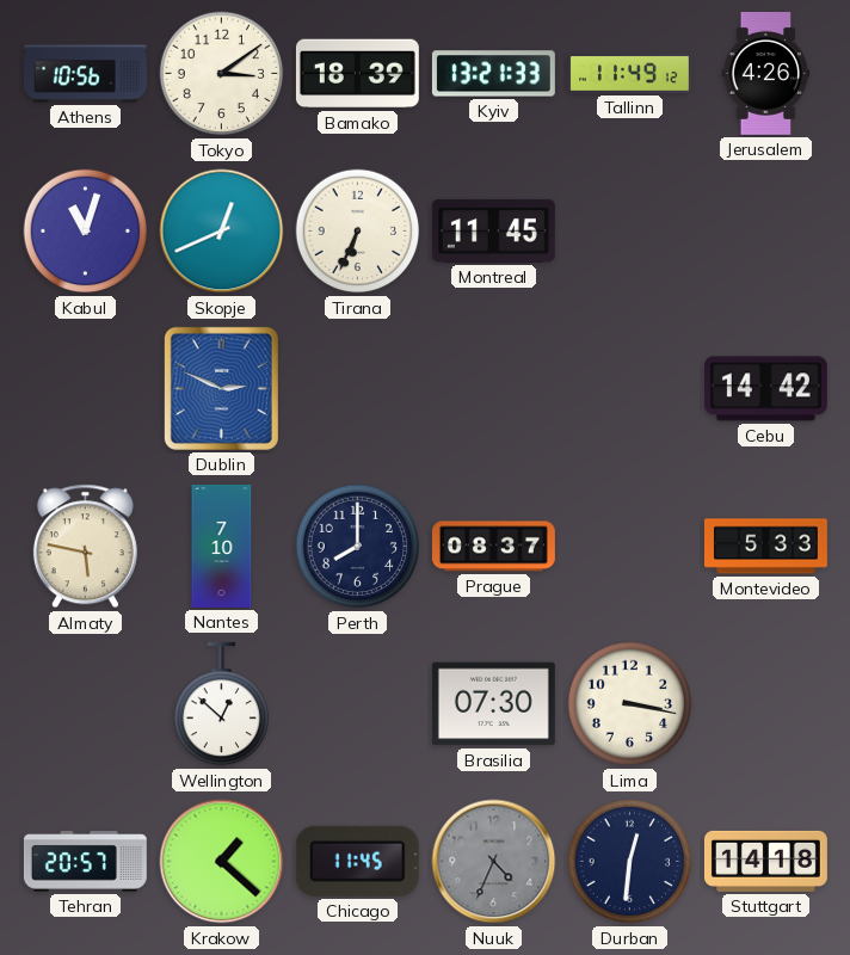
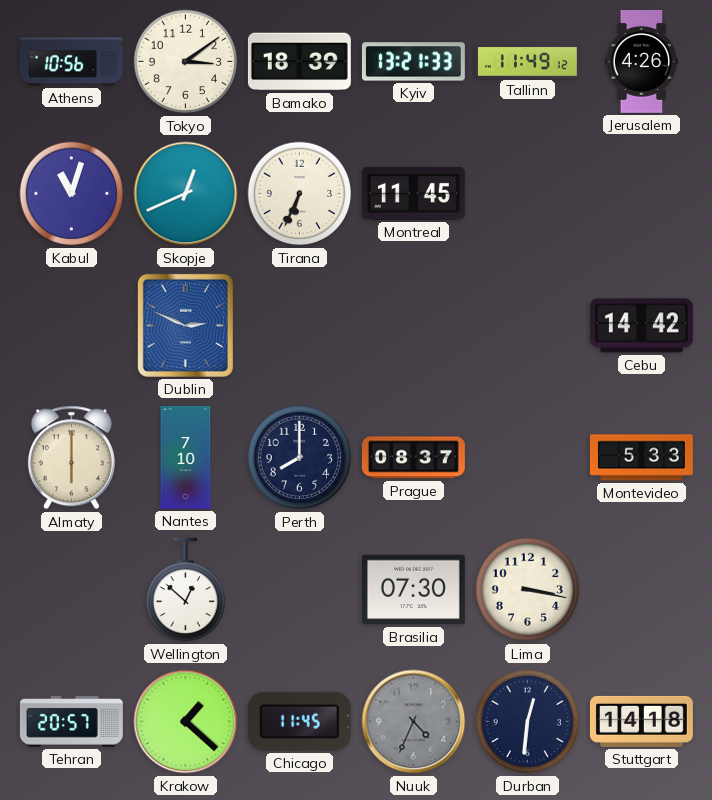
Almaty: 5:47 -> 6:00
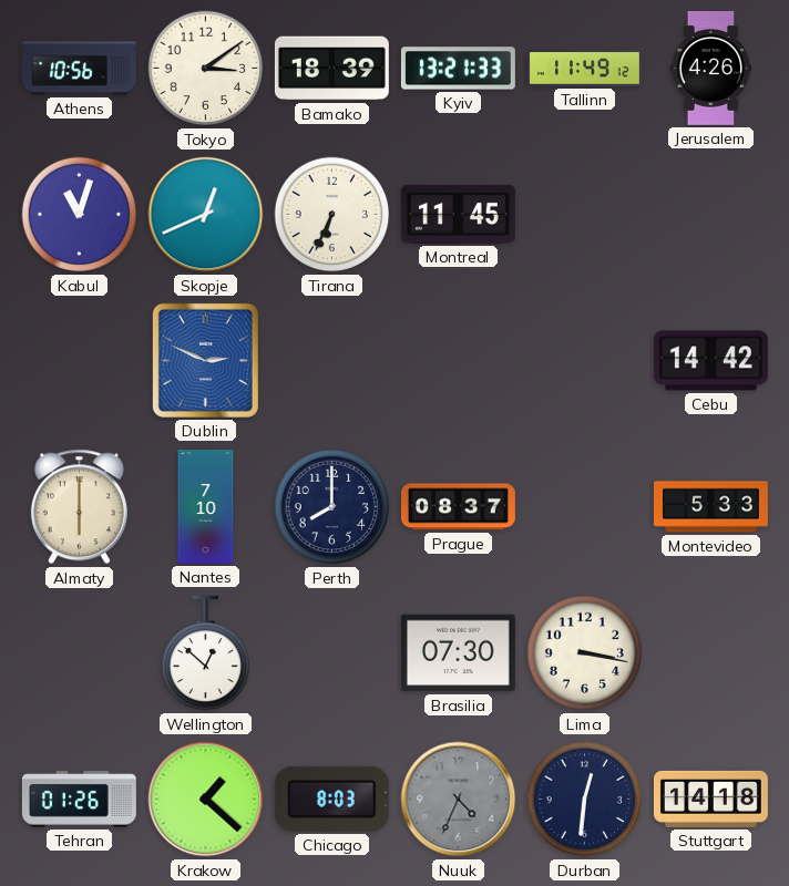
Tehran: 20:57 -> 01:26
Chicago: 11:45 -> 8:03
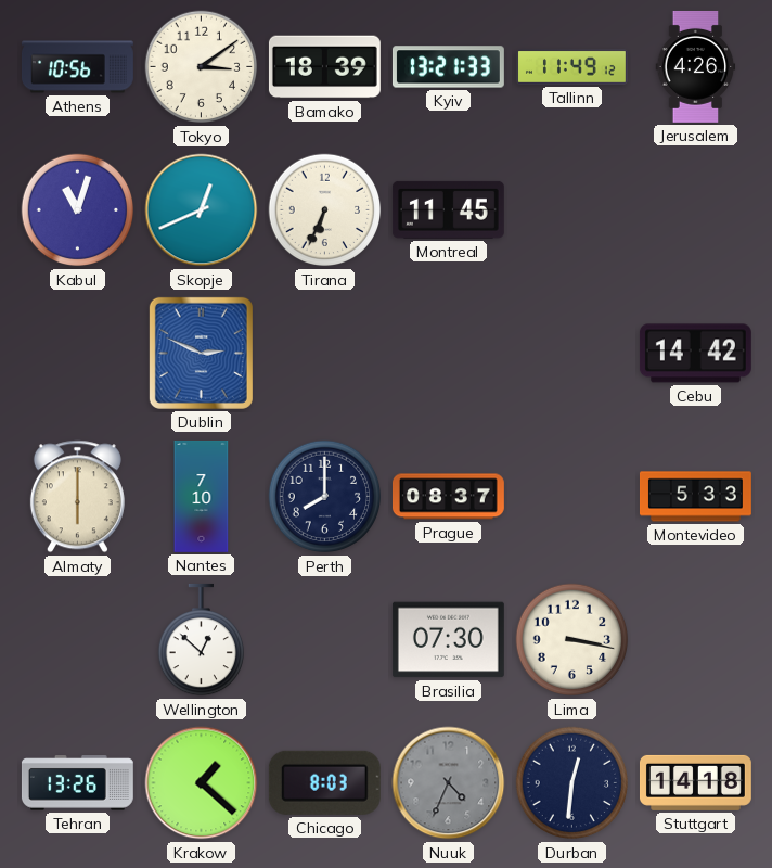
Tehran: 01:26 -> 13:26
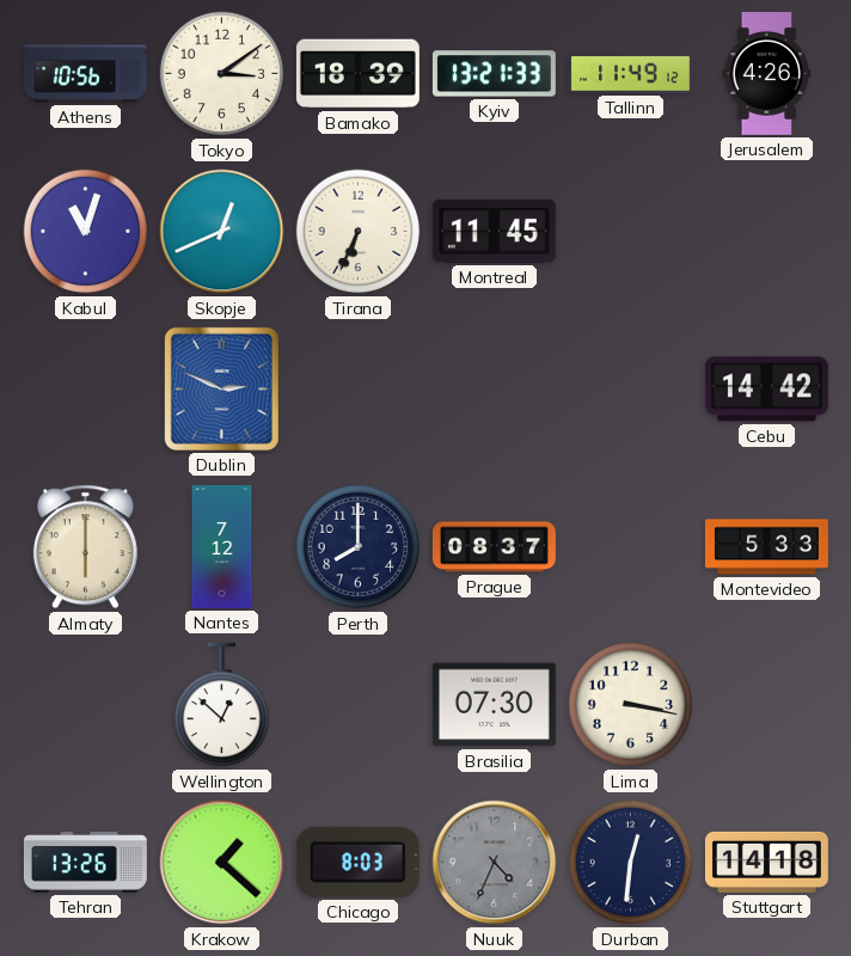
Nantes: 7:10 -> 7:12
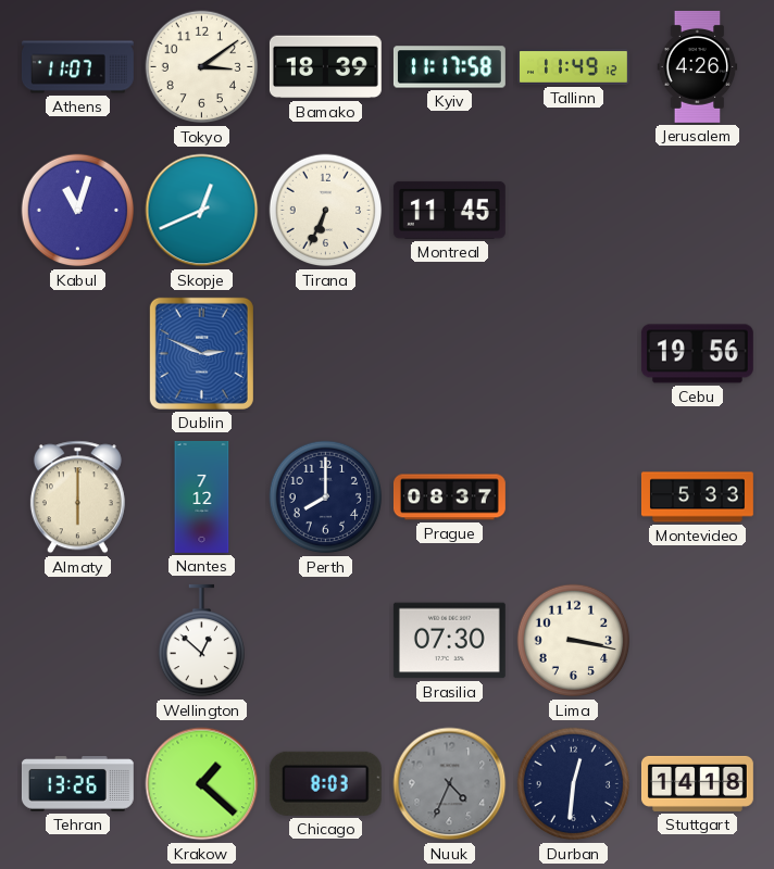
Athens: 10:56 -> 11:07
Kyiv: 13:21 -> 11:17
Cebu: 14:42 -> 19:56
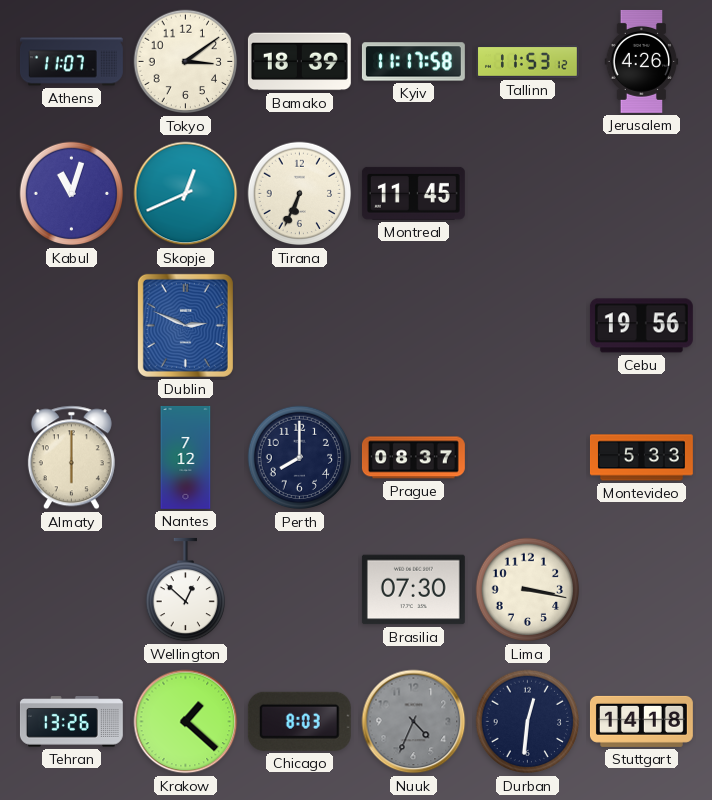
Tallinn: 11:49 -> 11:53
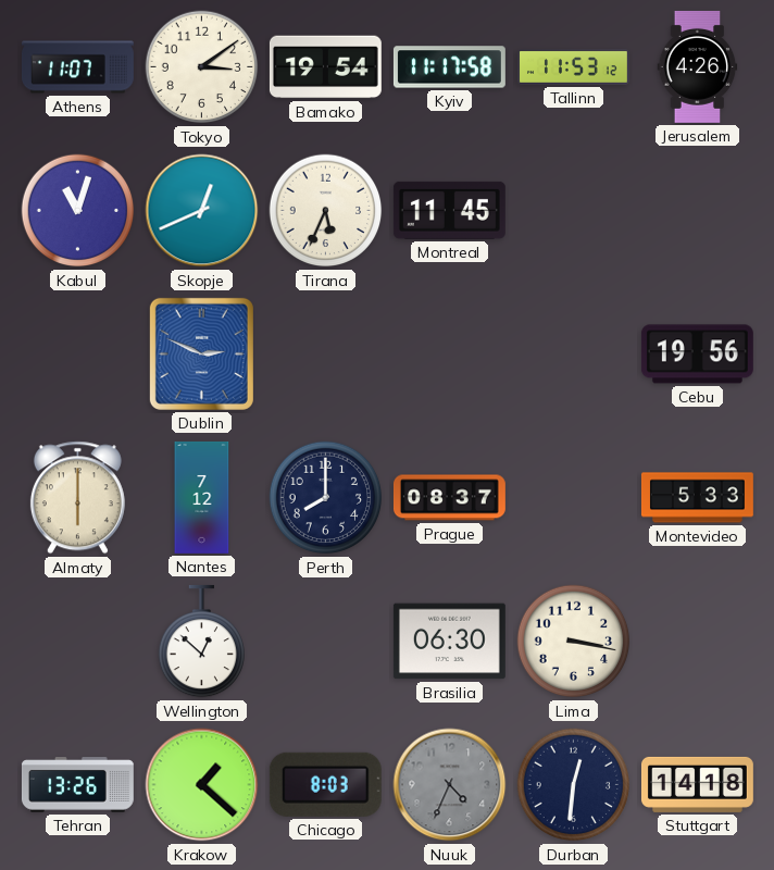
Bamako: 18:39 -> 19:54
Tirana: 6:34 -> 5:34
Brasilia: 07:30 -> 06:30
